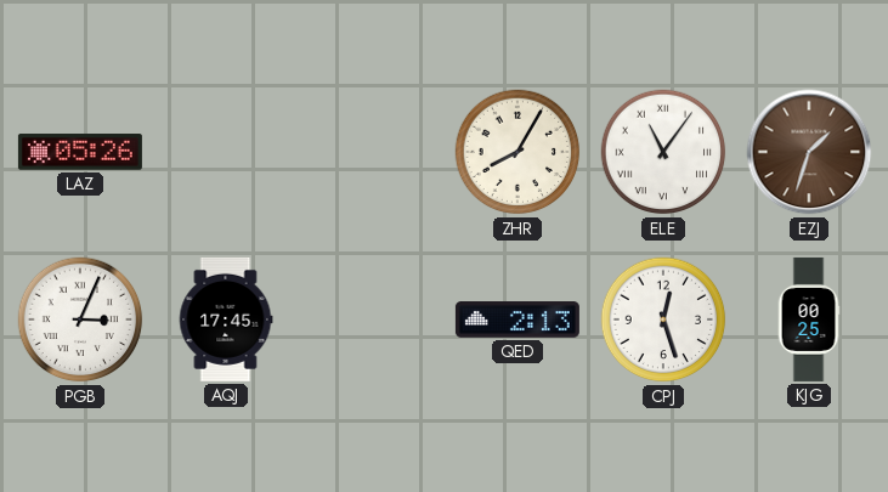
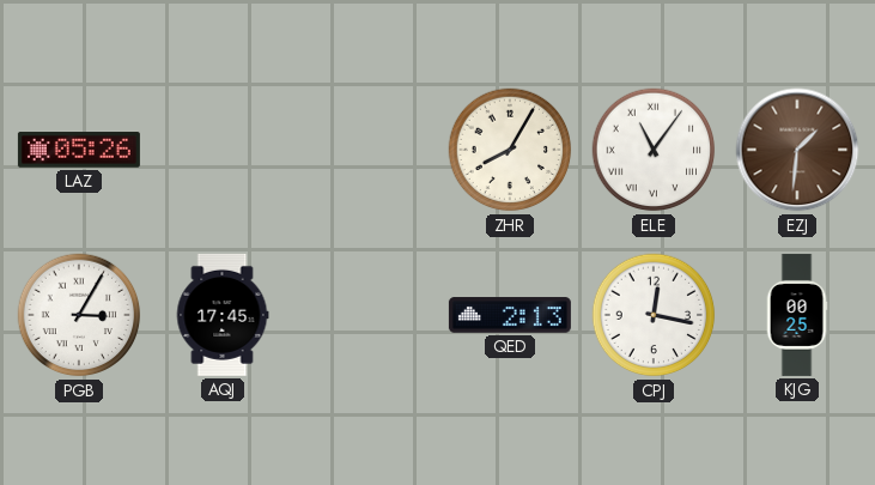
EZJ: 1:33 -> 1:31
PGB: 3:04 -> 3:05
CPJ: 12:27 -> 12:17
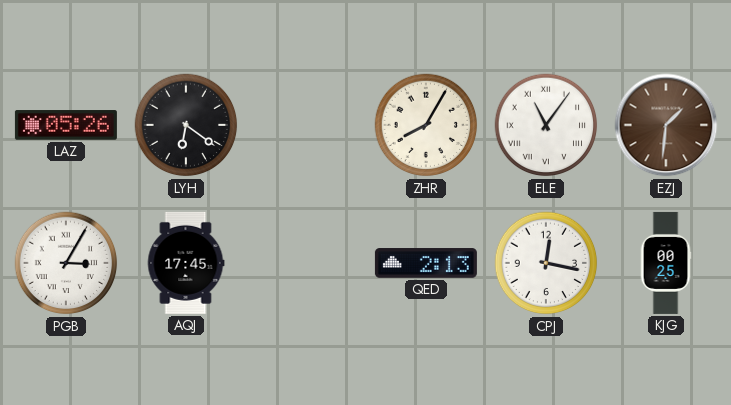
LYH: none -> 6:21
